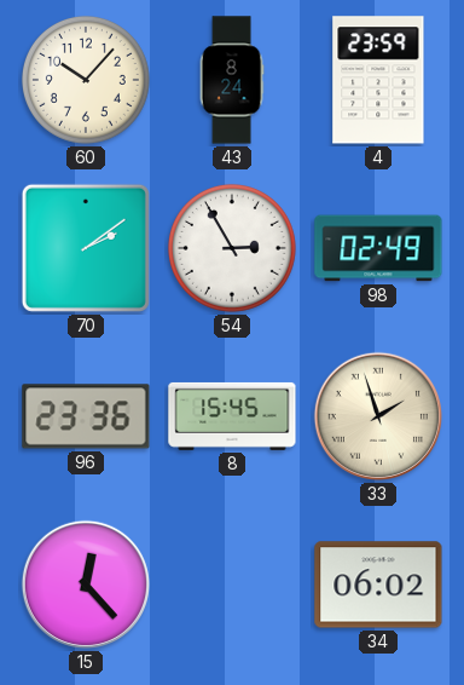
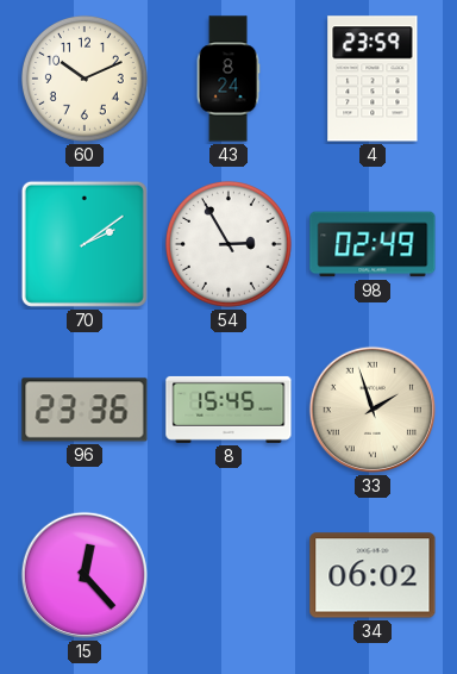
60: 10:07 -> 10:11
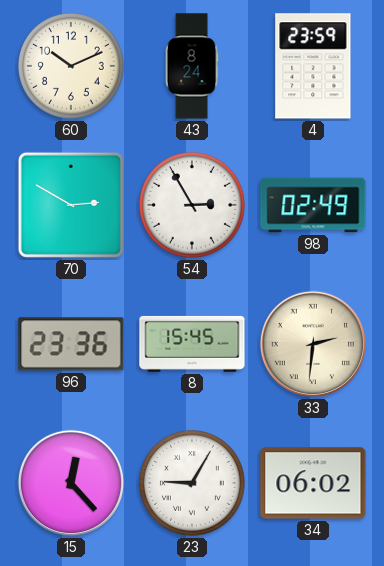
70: 2:09 -> 2:50
33: 1:57 -> 2:31
23: none -> 9:05
